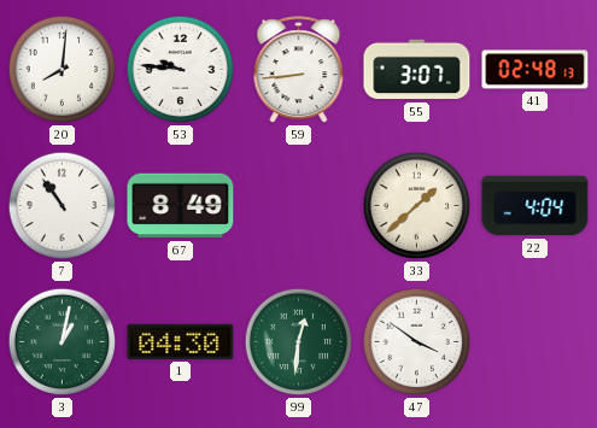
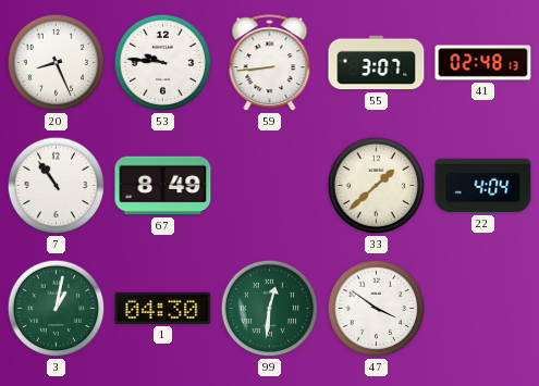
20: 8:01 -> 8:26
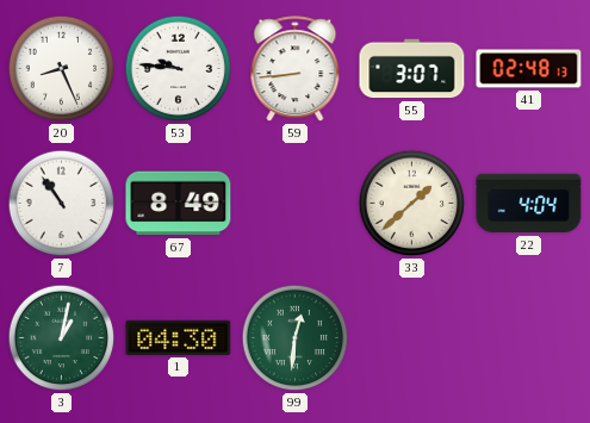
47: 3:51 -> none
